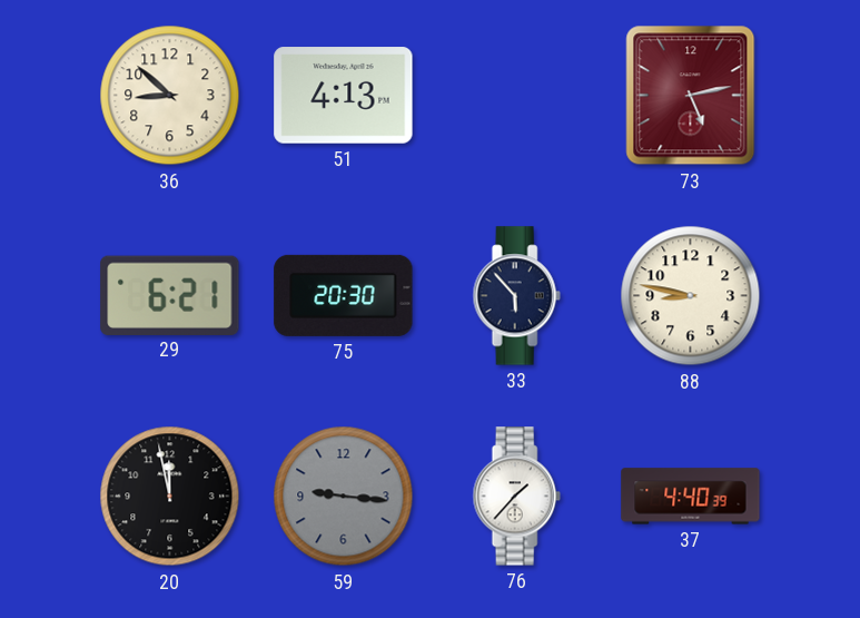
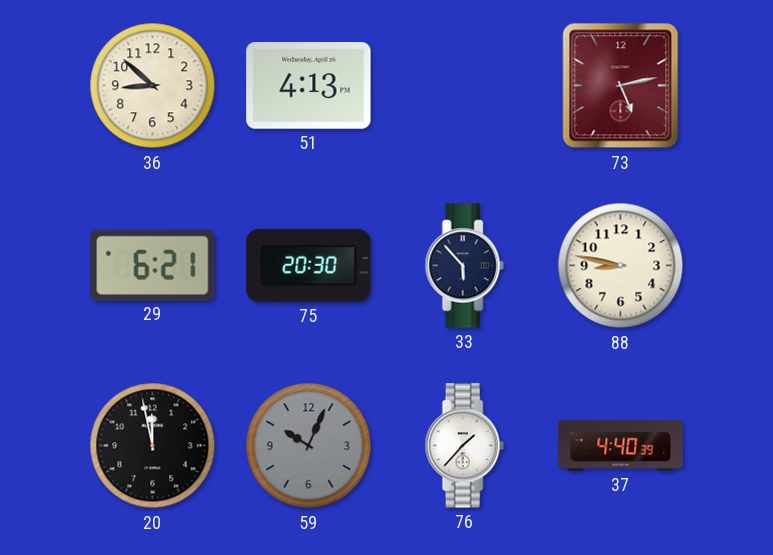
59: 9:16 -> 10:04
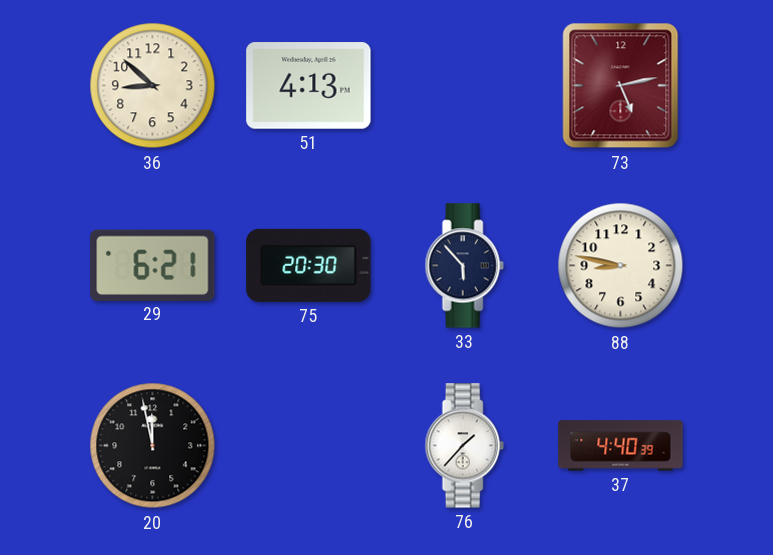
59: 10:04 -> none
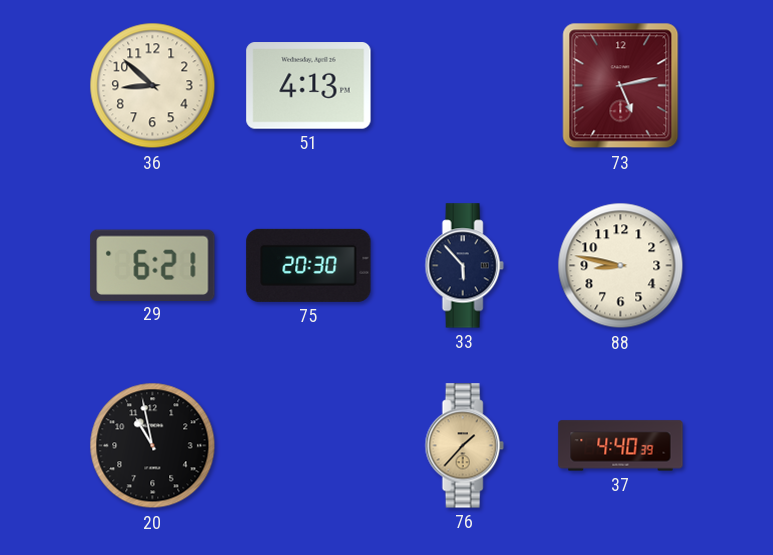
20: 11:58 -> 10:58
76 dial: white -> champagne
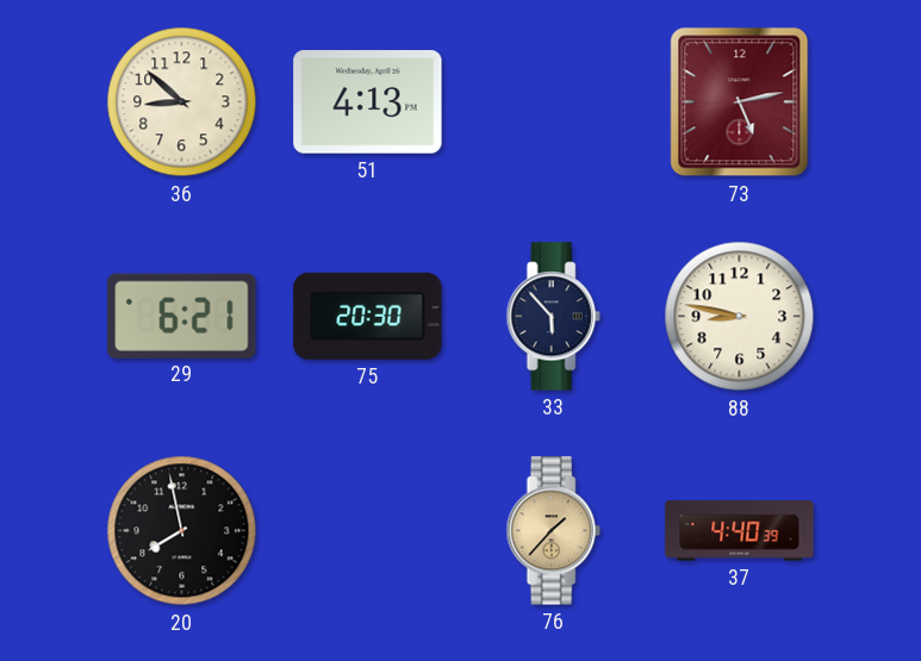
20: 10:58 -> 7:58
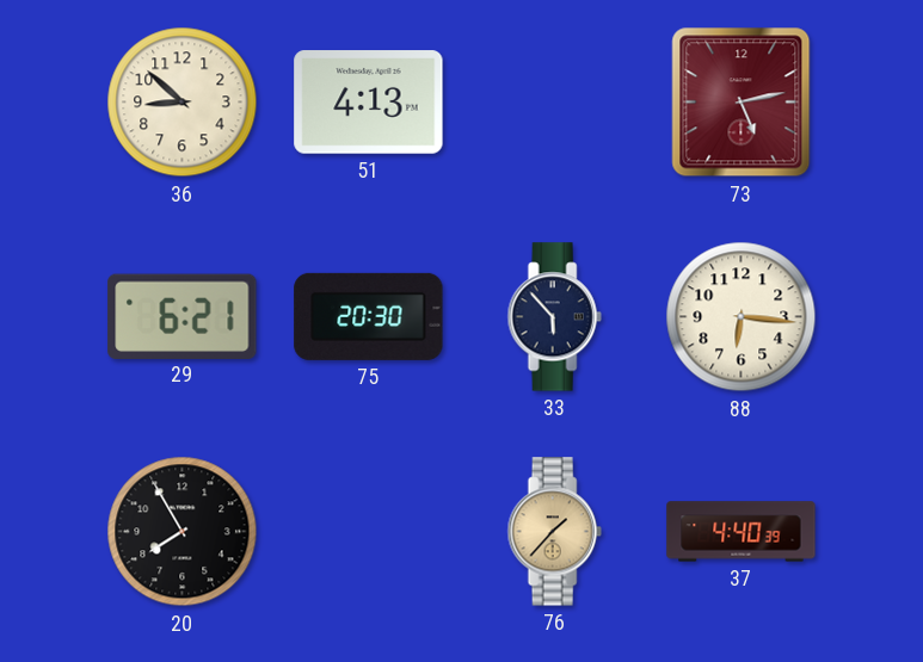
88: 8:47 -> 6:16
20: 7:58 -> 7:55
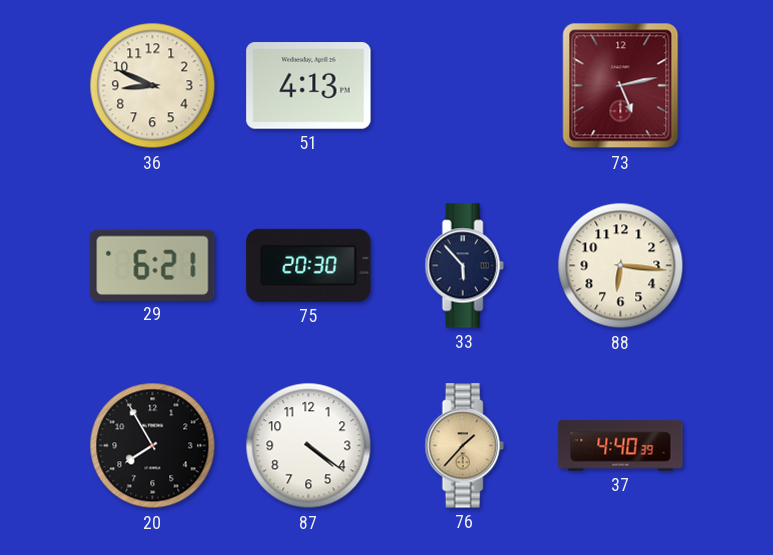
36: 8:52 -> 8:49
87: none -> 4:21
